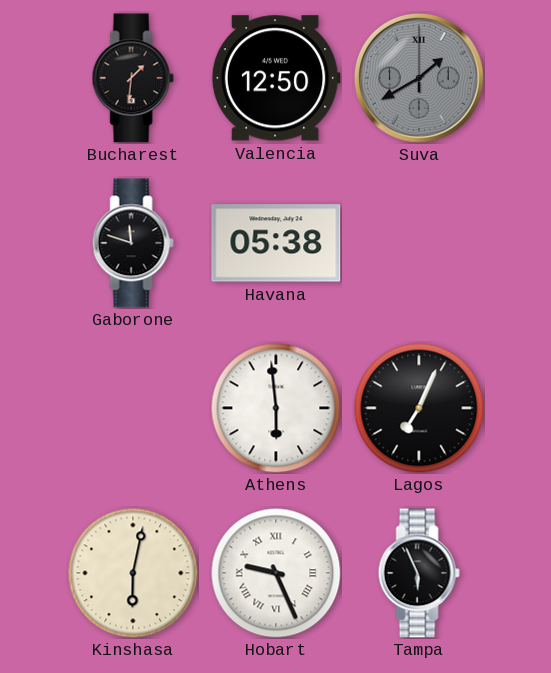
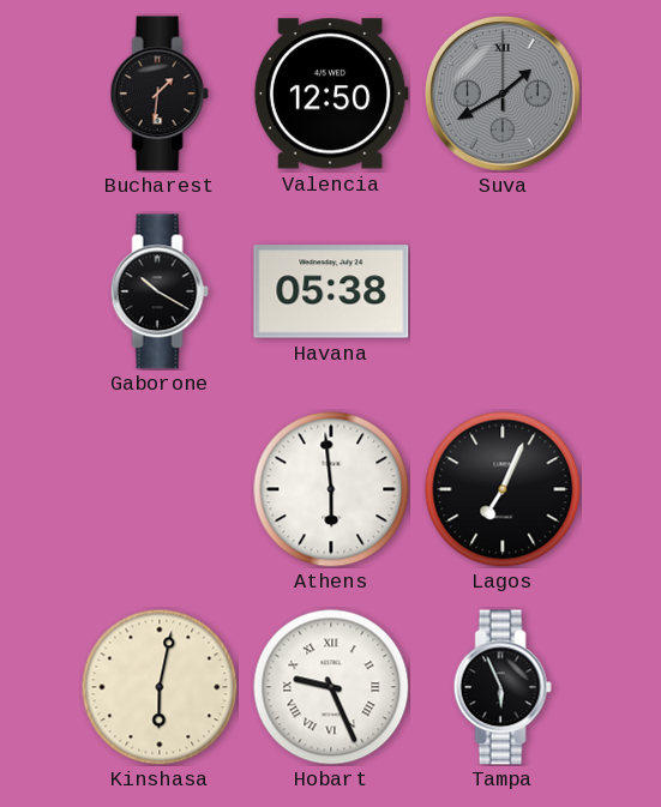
Gaborone: 11:48 -> 10:20
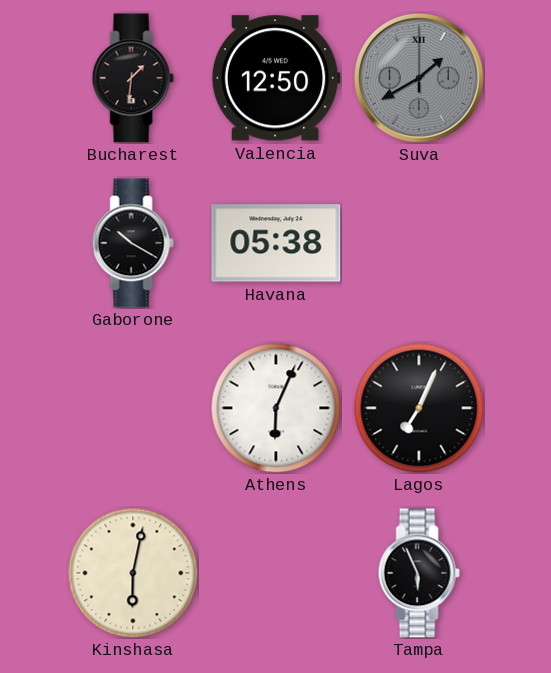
Athens: 5:59 -> 6:04
Hobart: 9:26 -> none
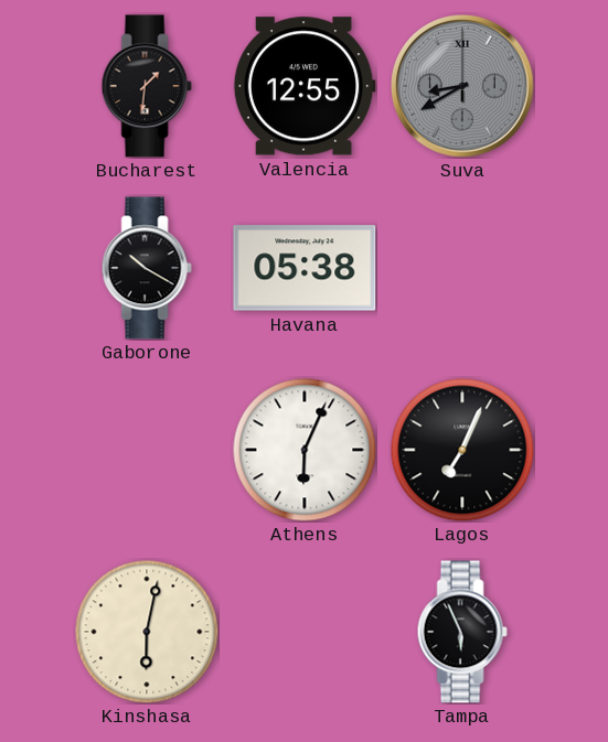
Valencia: 12:50 -> 12:55
Suva: 1:40 -> 8:40
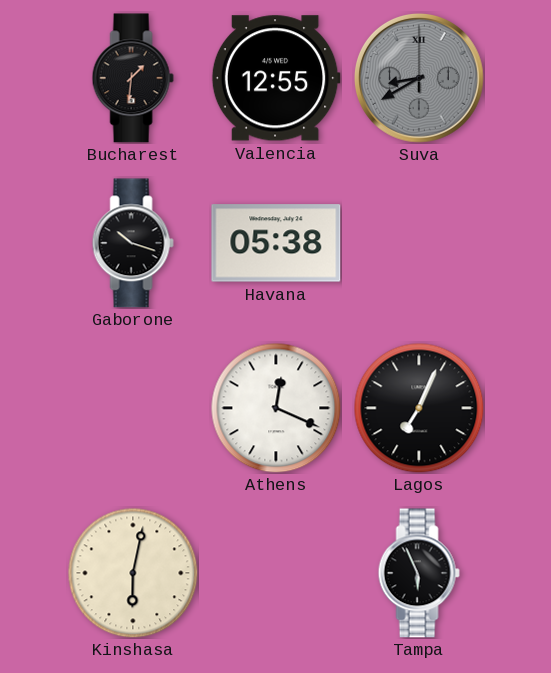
Gaborone: 10:20 -> 10:18
Athens: 6:04 -> 12:19
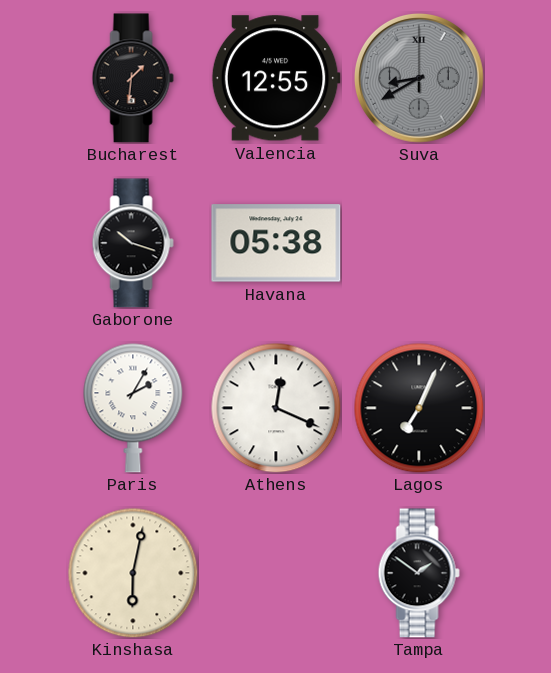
Paris: none -> 2:05
Tampa: 5:56 -> 1:51
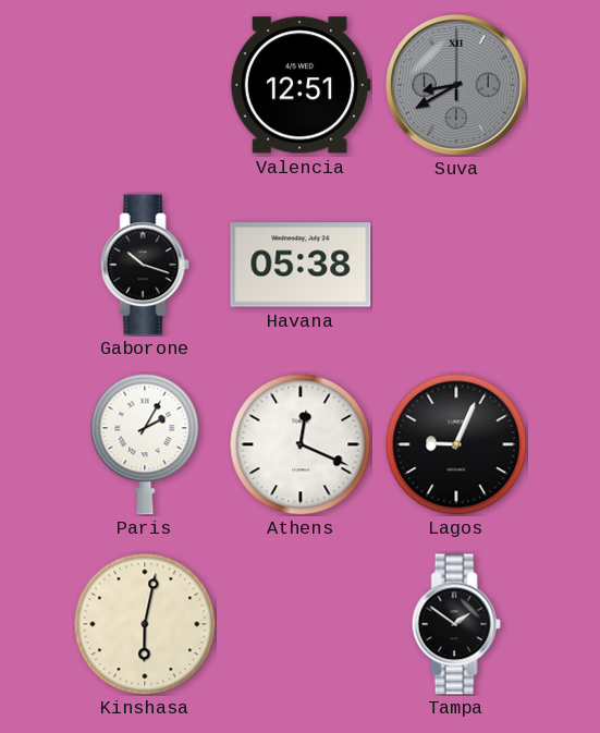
Bucharest: 1:31 -> none
Valencia: 12:55 -> 12:51
Lagos: 7:04 -> 9:04
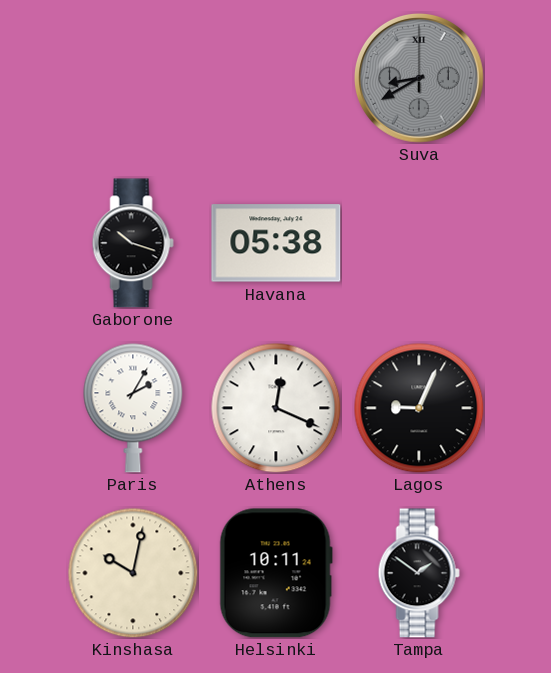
Valencia: 12:51 -> none
Kinshasa: 6:02 -> 10:02
Helsinki: none -> 10:11
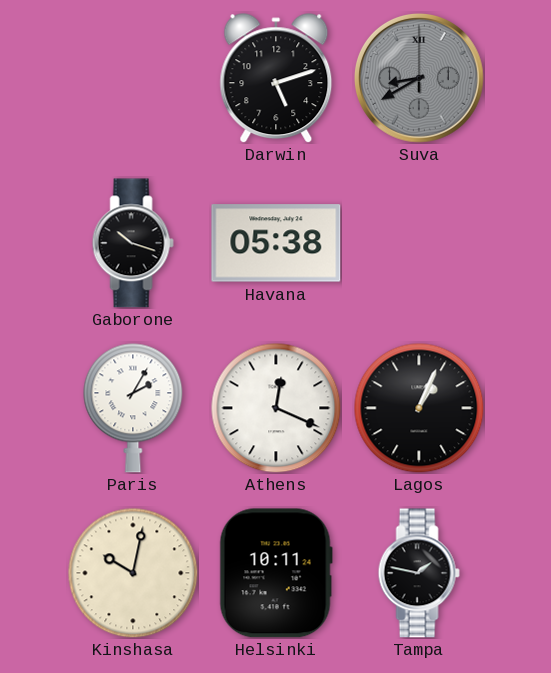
Darwin: none -> 5:12
Lagos: 9:04 -> 1:04
Tampa: 1:51 -> 1:47
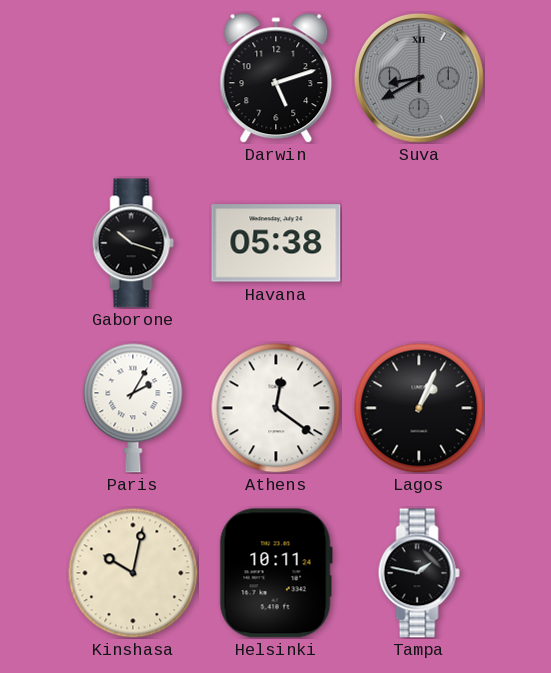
Athens: 12:19 -> 12:21
